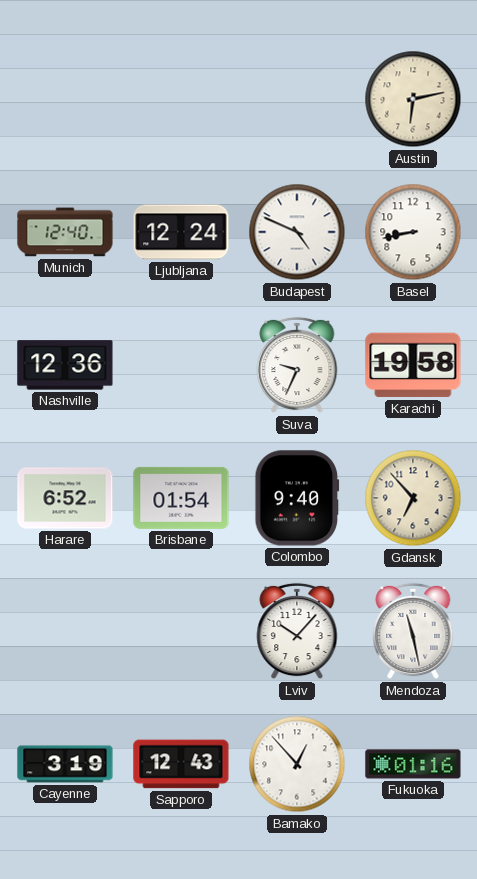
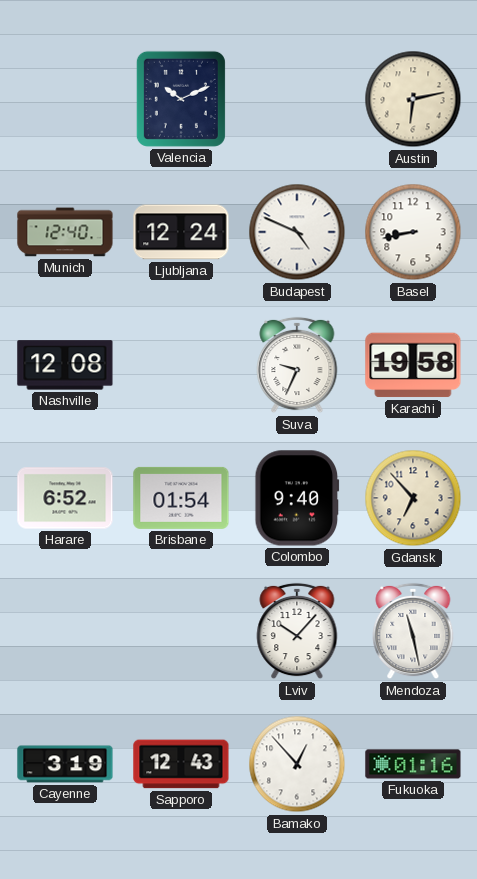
Valencia: none -> 10:11
Nashville: 12:36 -> 12:08
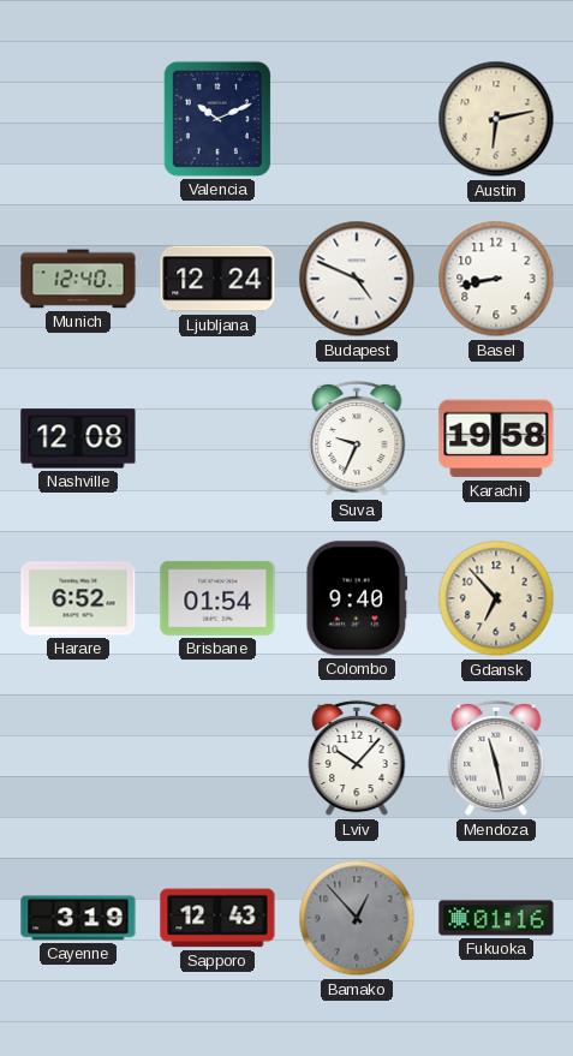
Bamako dial: white -> grey
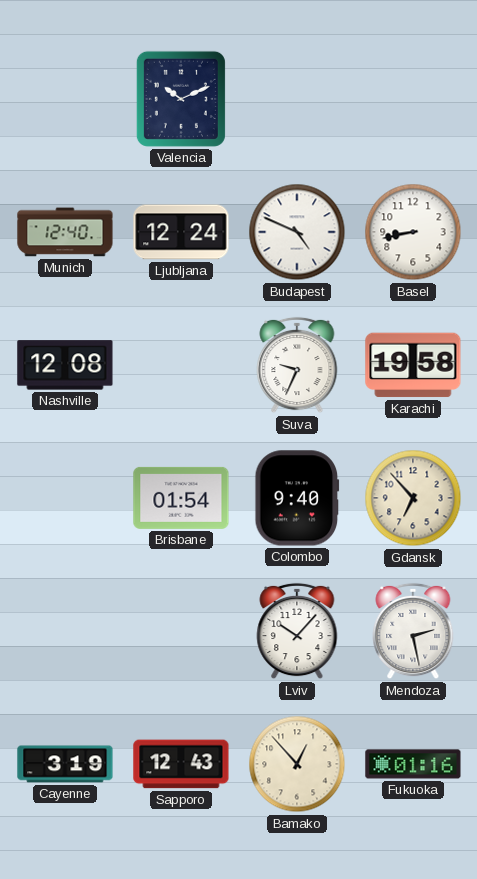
Austin: 6:13 -> none
Harare: 6:52 -> none
Mendoza: 11:28 -> 2:28
Bamako dial: grey -> cream
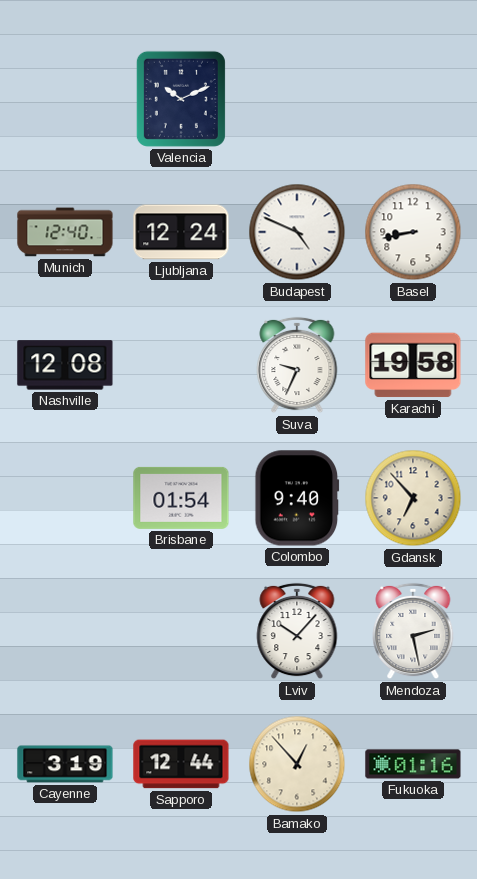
Sapporo: 12:43 -> 12:44
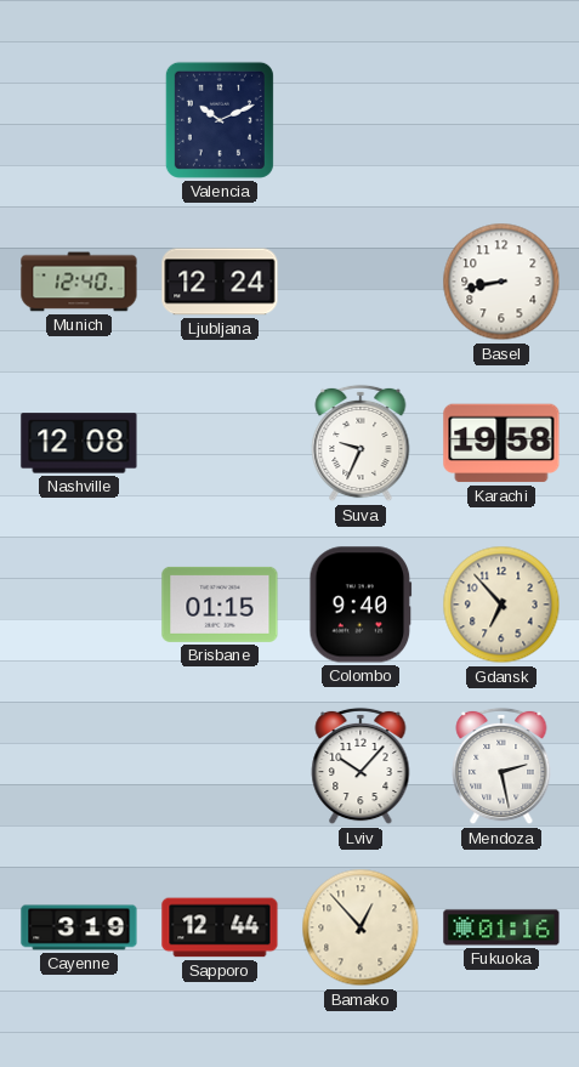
Budapest: 4:49 -> none
Brisbane: 01:54 -> 01:15
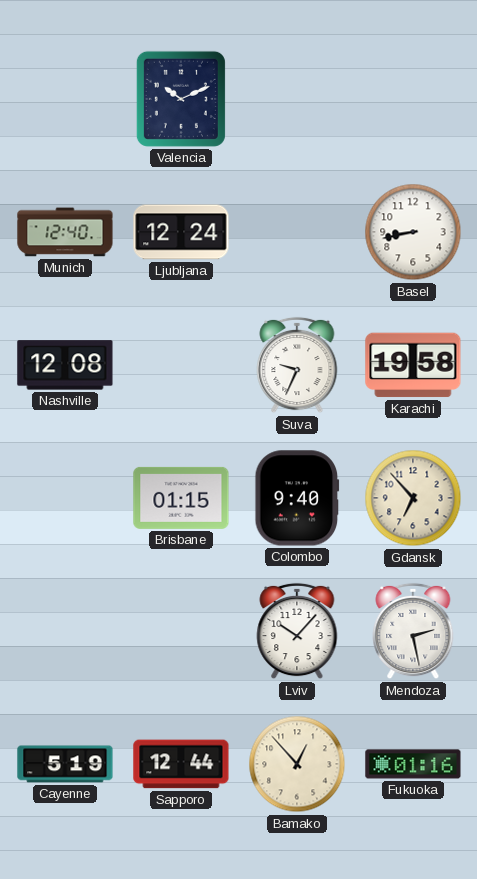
Cayenne: 3:19 -> 5:19
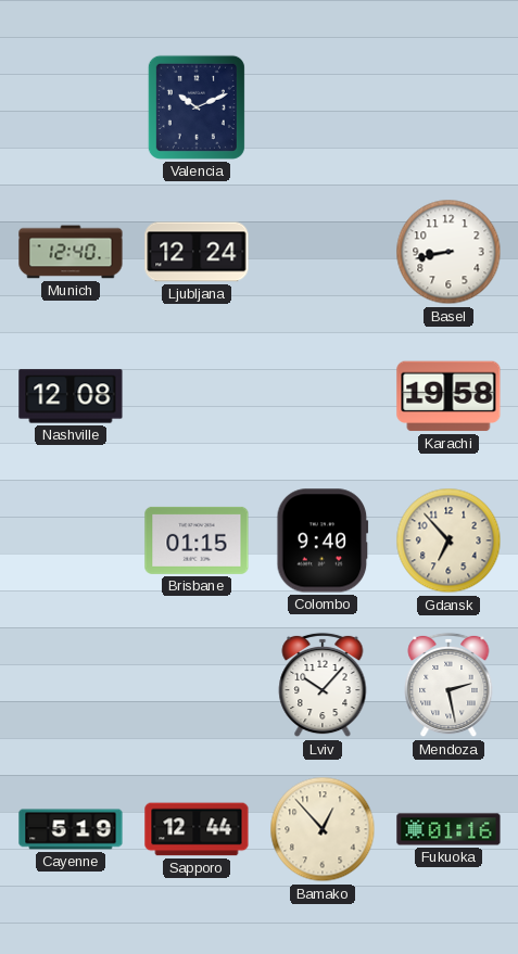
Suva: 9:34 -> none
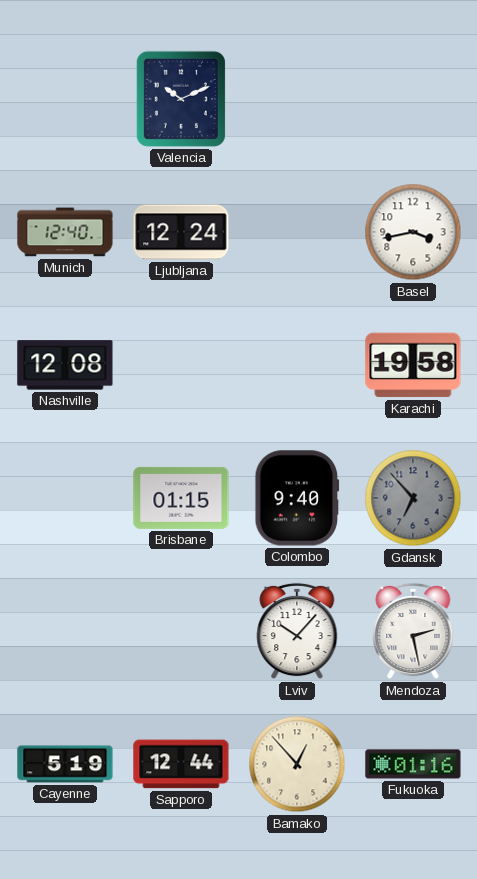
Basel: 8:43 -> 3:43
Gdansk dial: cream -> grey
